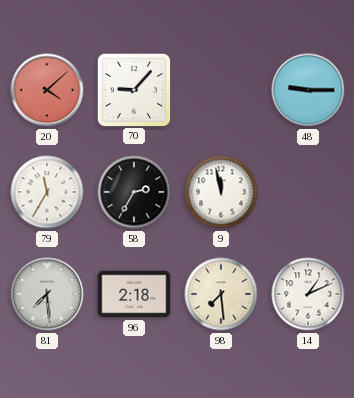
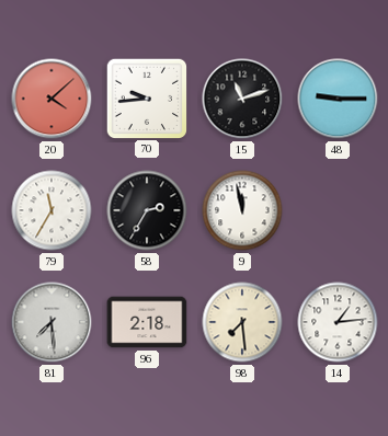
70: 9:07 -> 9:44
15: none -> 11:12
14: 1:11 -> 1:14
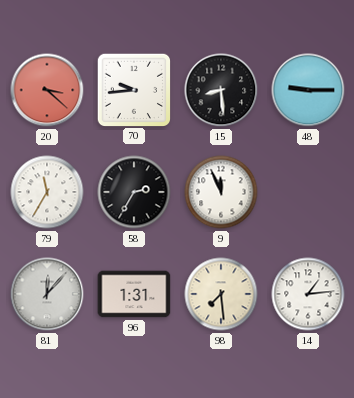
20: 4:08 -> 3:22
15: 11:12 -> 8:29
9: 11:58 -> 11:56
81: 7:29 -> 12:07
96: 2:18 -> 1:31
